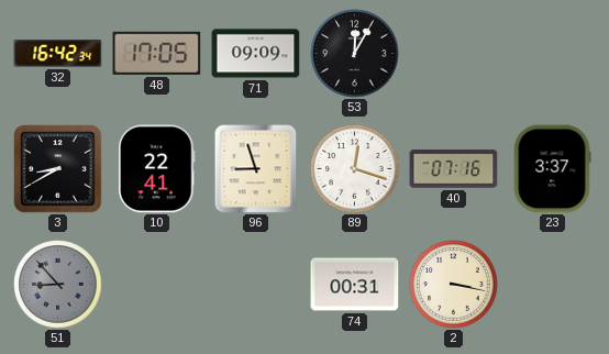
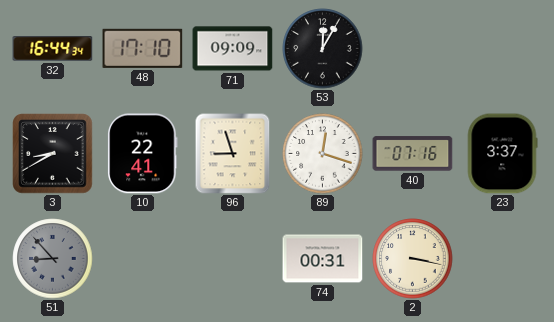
32: 16:42 -> 16:44
48: 17:05 -> 17:10
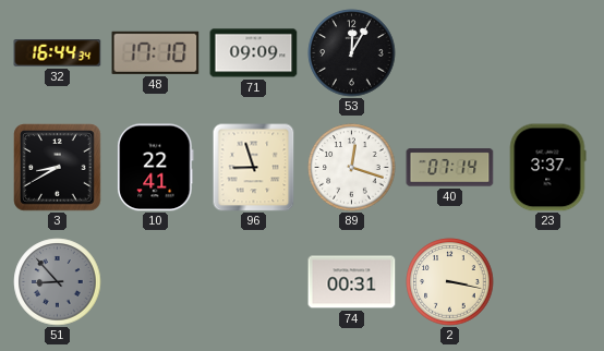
40: 07:16 -> 07:14
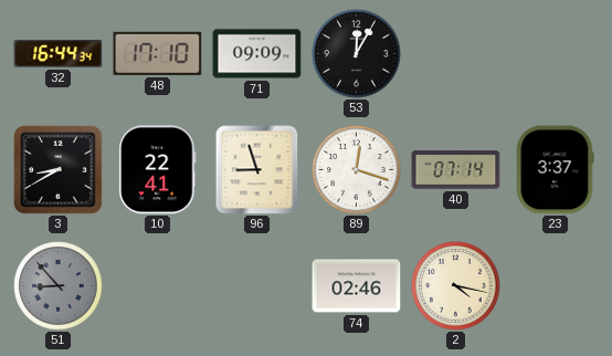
74: 00:31 -> 02:46
2: 3:17 -> 4:17
